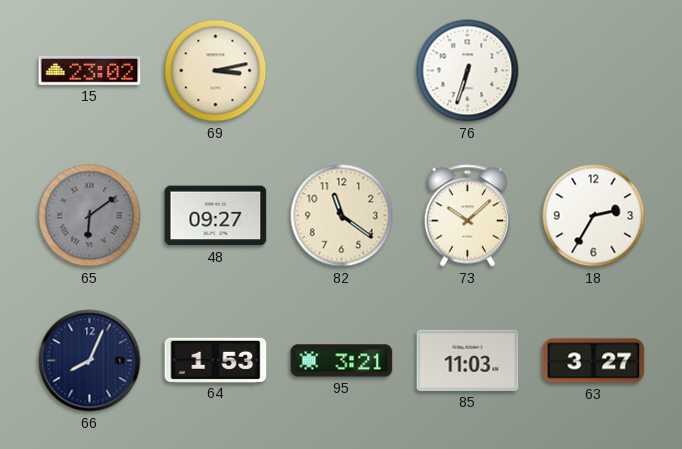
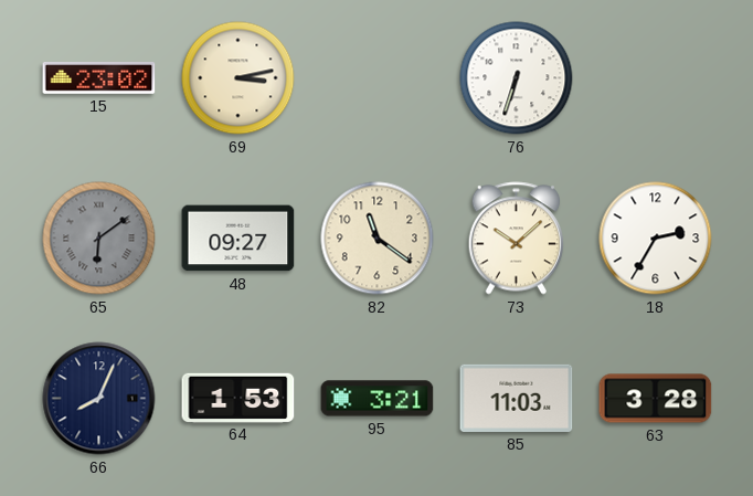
63: 3:27 -> 3:28
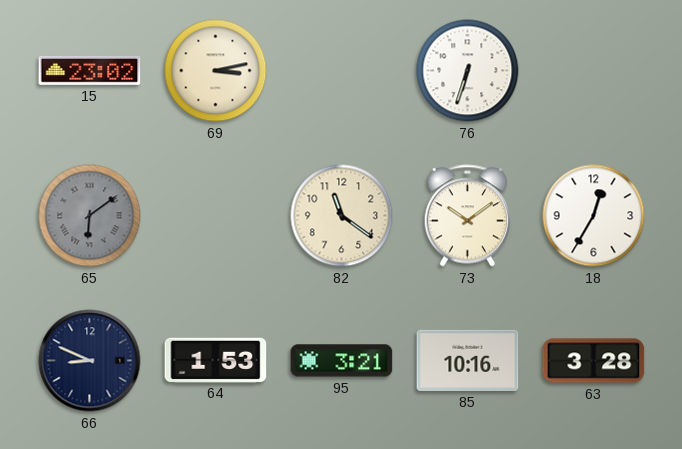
48: 09:27 -> none
73: 10:08 -> 10:09
18: 2:35 -> 12:35
66: 8:04 -> 8:49
85: 11:03 -> 10:16
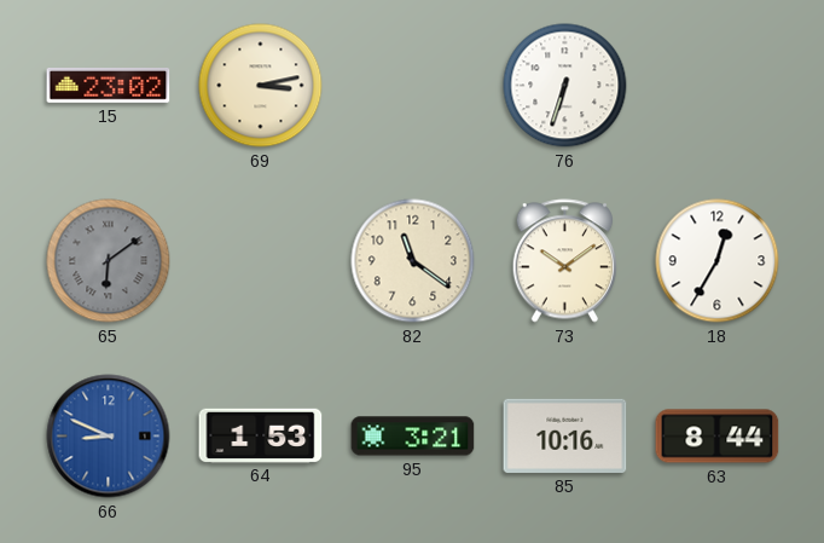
66 dial: navy -> blue
63: 3:28 -> 8:44
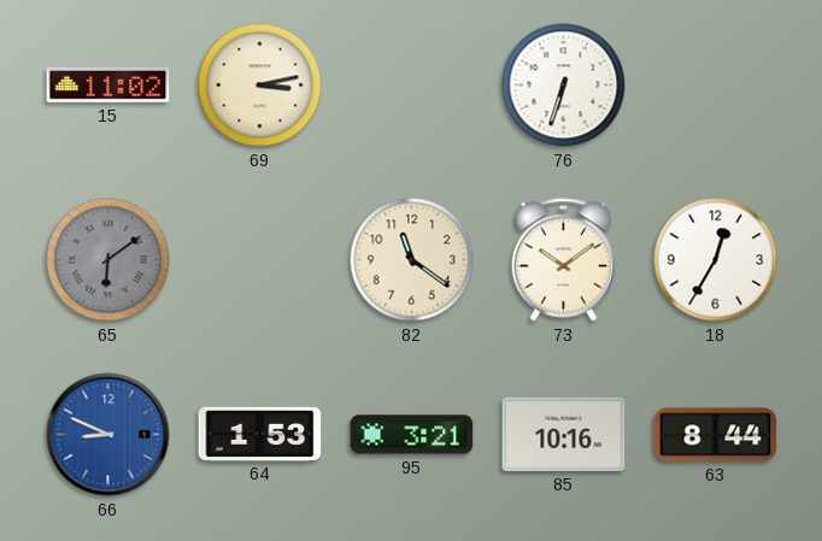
15: 23:02 -> 11:02
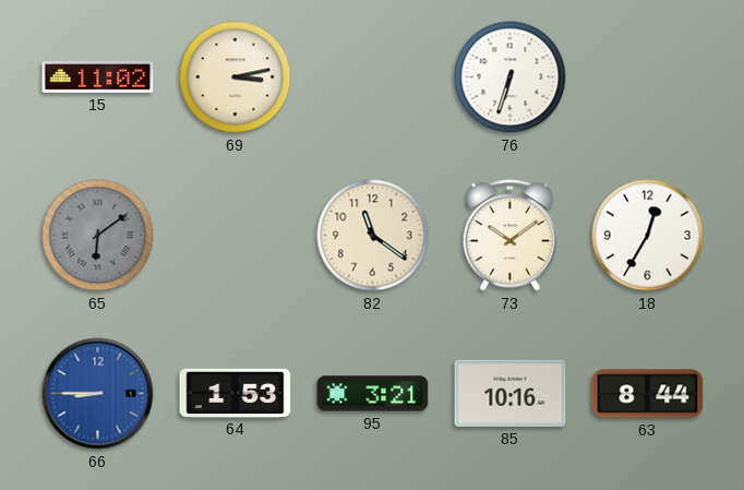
66: 8:49 -> 8:45
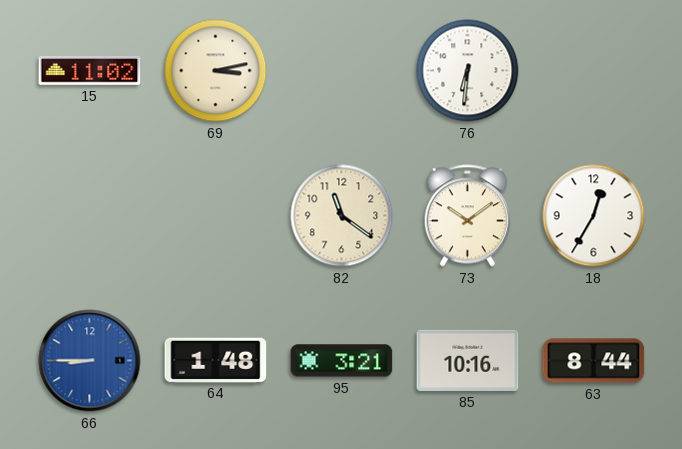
76: 6:33 -> 6:31
65: 6:09 -> none
64: 1:53 -> 1:48
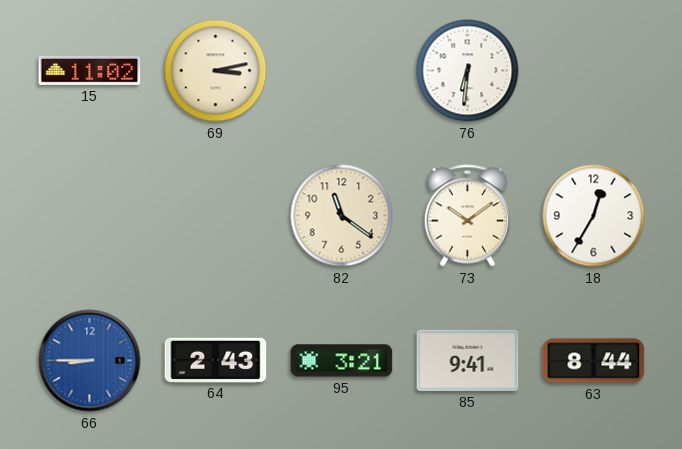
64: 1:48 -> 2:43
85: 10:16 -> 9:41
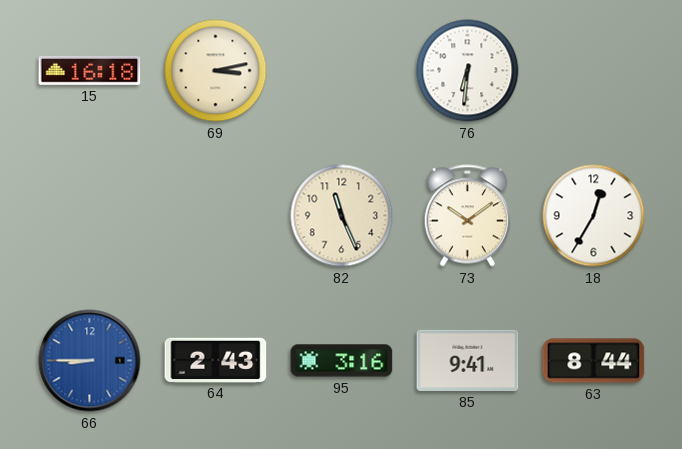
15: 11:02 -> 16:18
82: 11:21 -> 11:26
95: 3:21 -> 3:16
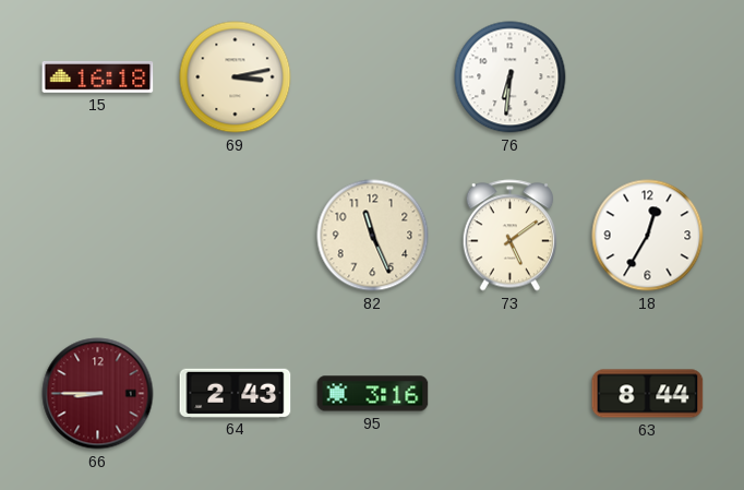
73: 10:09 -> 5:09
66 dial: blue -> burgundy
85: 9:41 -> none
